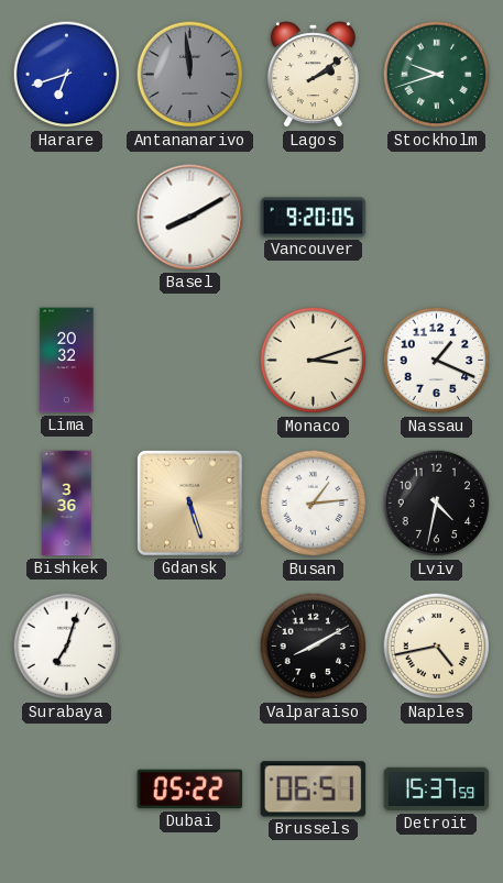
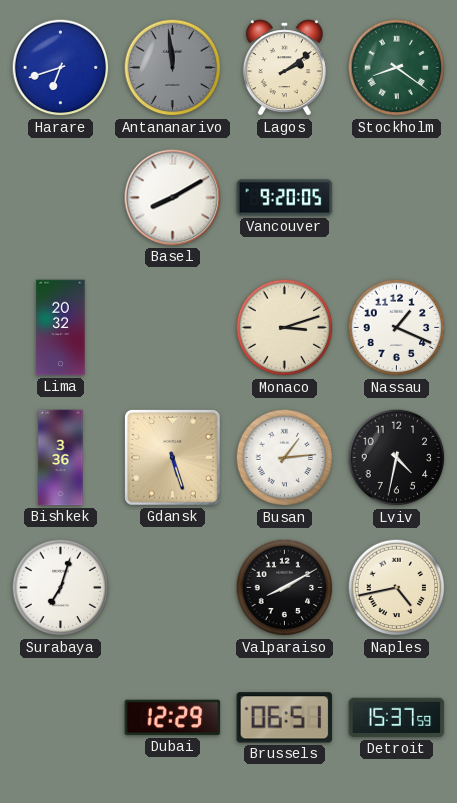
Stockholm: 9:42 -> 8:21
Dubai: 05:22 -> 12:29
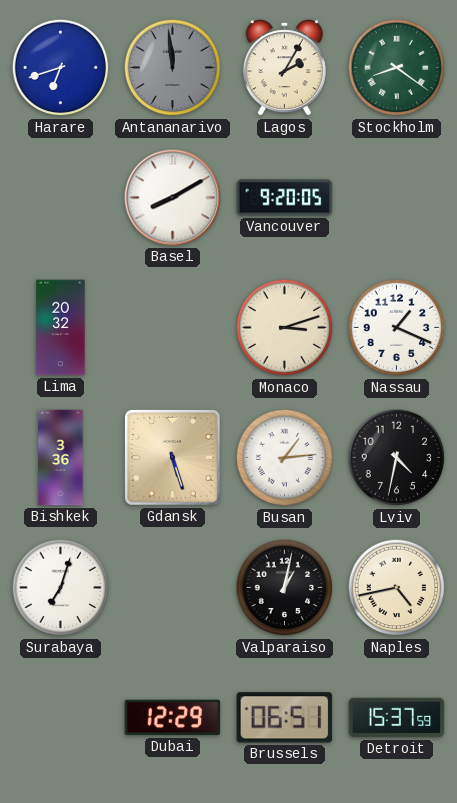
Lagos: 2:09 -> 2:05
Valparaiso: 8:10 -> 1:02
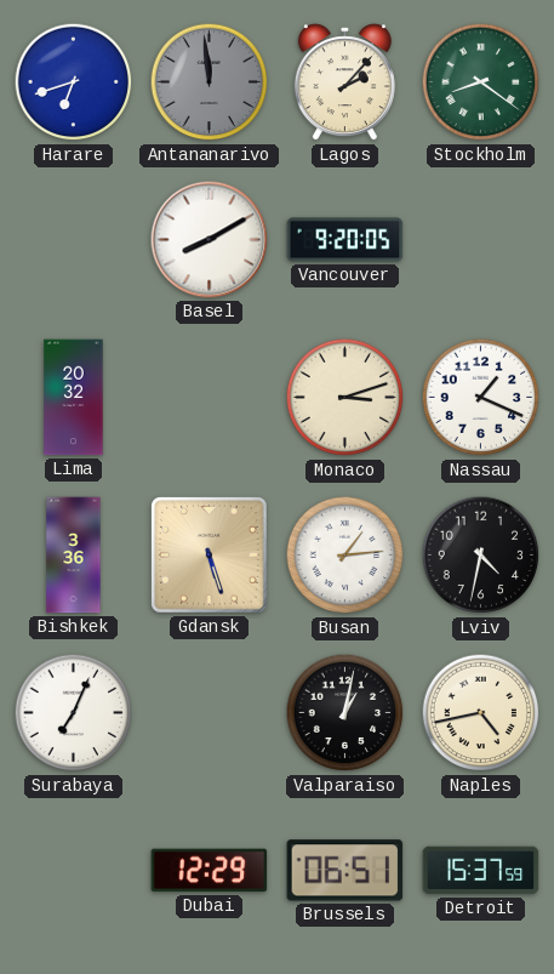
Lagos: 2:05 -> 2:07
Surabaya: 7:03 -> 7:04
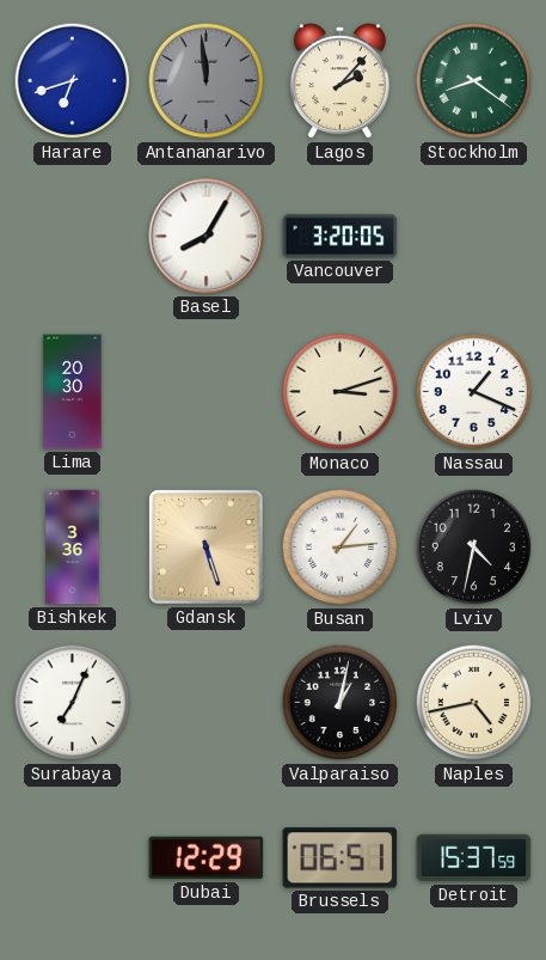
Basel: 8:10 -> 8:05
Vancouver: 9:20 -> 3:20
Lima: 20:32 -> 20:30
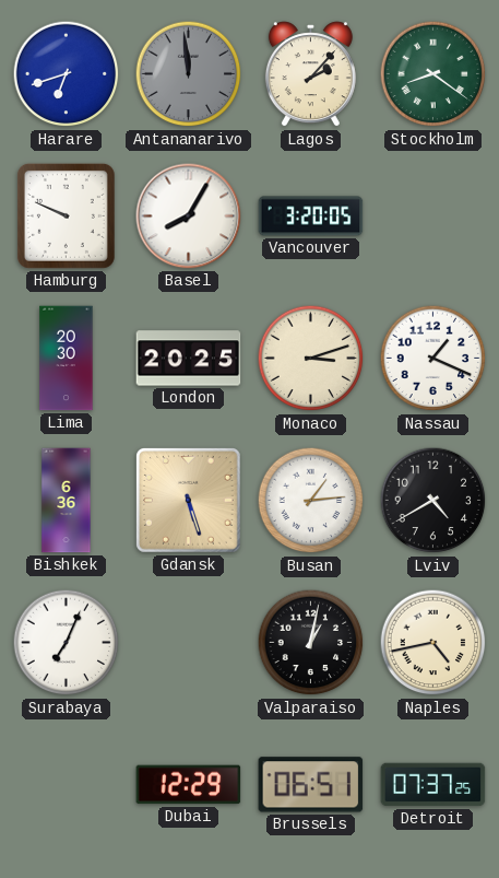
Hamburg: none -> 9:49
London: none -> 20:25
Bishkek: 3:36 -> 6:36
Lviv: 4:32 -> 4:40
Detroit: 15:37 -> 07:37
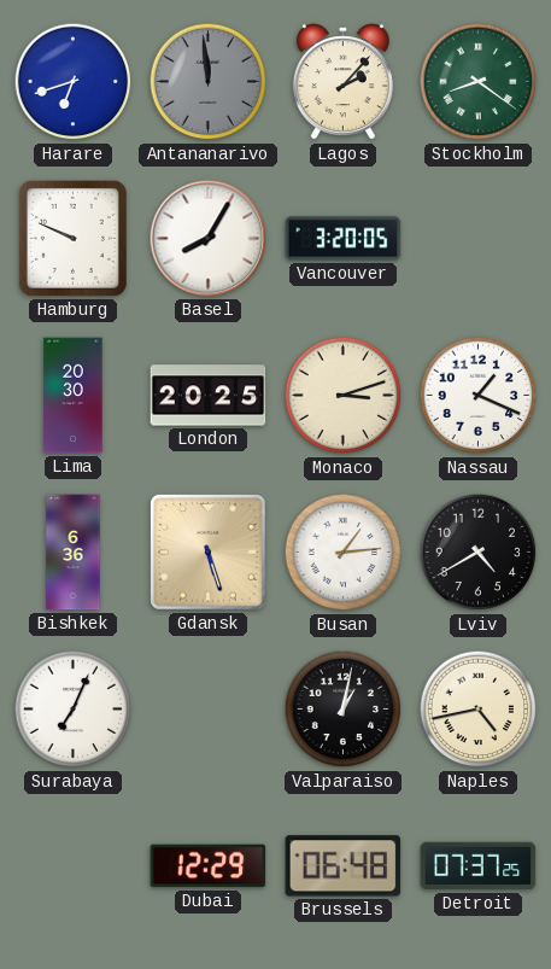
Brussels: 06:51 -> 06:48
